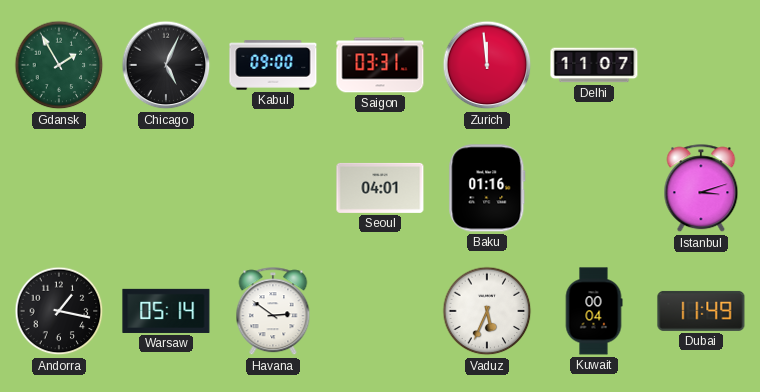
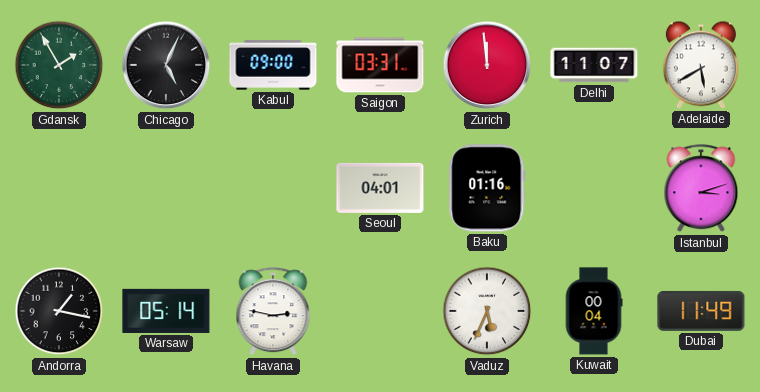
Adelaide: none -> 5:40
Havana: 2:51 -> 2:47
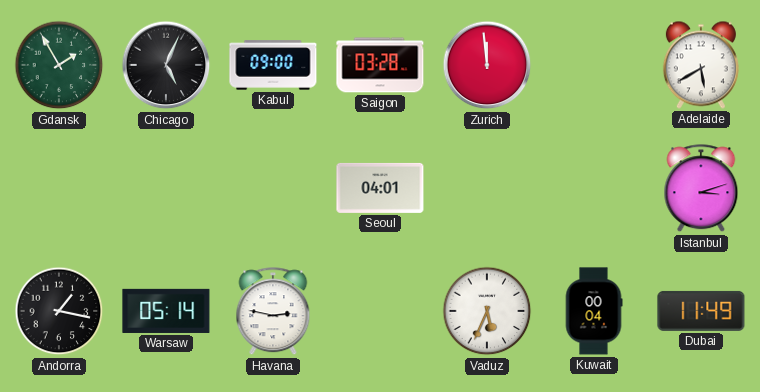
Saigon: 03:31 -> 03:28
Delhi: 11:07 -> none
Baku: 01:16 -> none
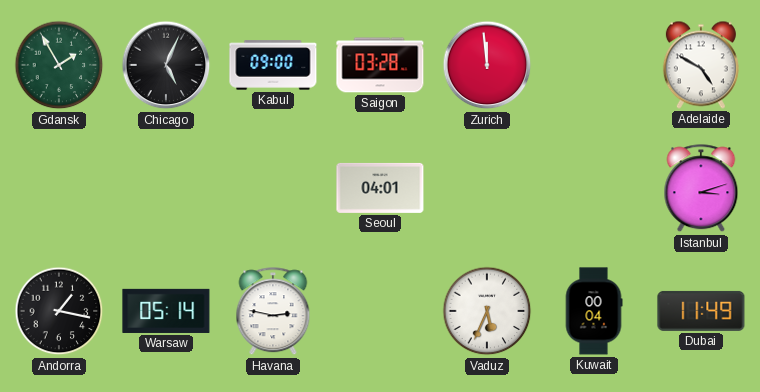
Adelaide: 5:40 -> 4:50
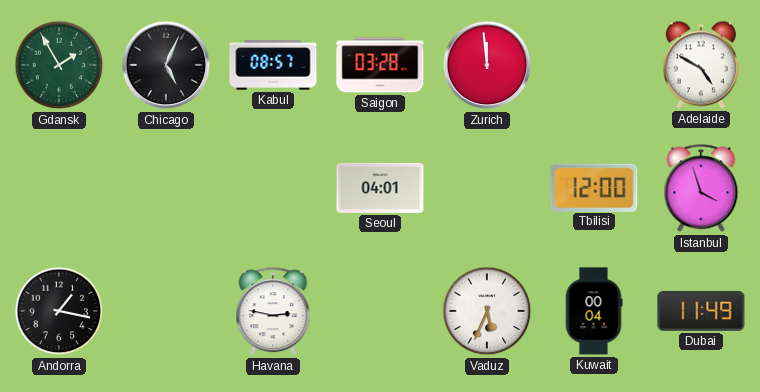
Kabul: 09:00 -> 08:57
Tbilisi: none -> 12:00
Istanbul: 3:12 -> 3:57
Warsaw: 05:14 -> none
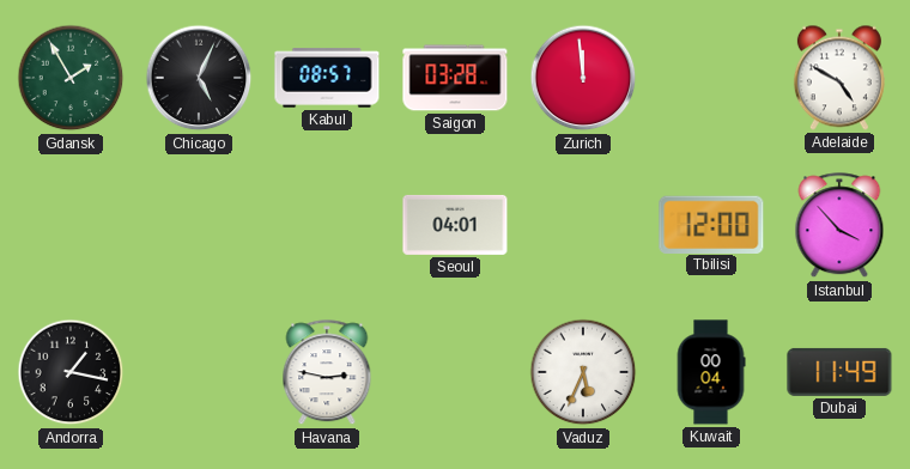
Istanbul: 3:57 -> 3:53
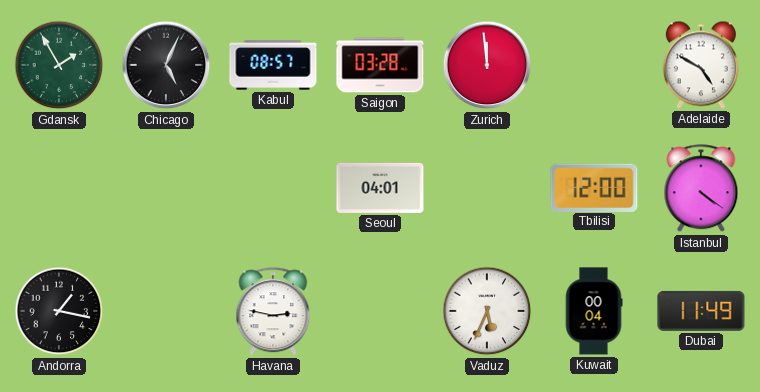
Istanbul: 3:53 -> 4:21
